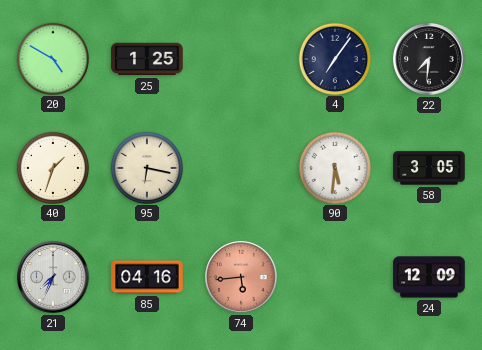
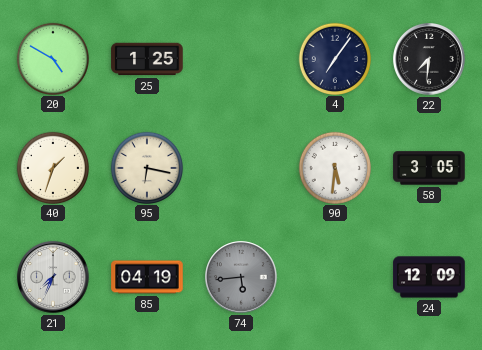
85: 04:16 -> 04:19
74 dial: salmon -> grey
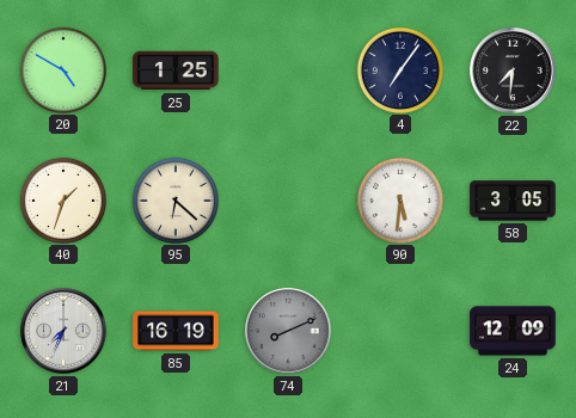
95: 6:17 -> 6:22
85: 04:19 -> 16:19
74: 5:44 -> 8:11
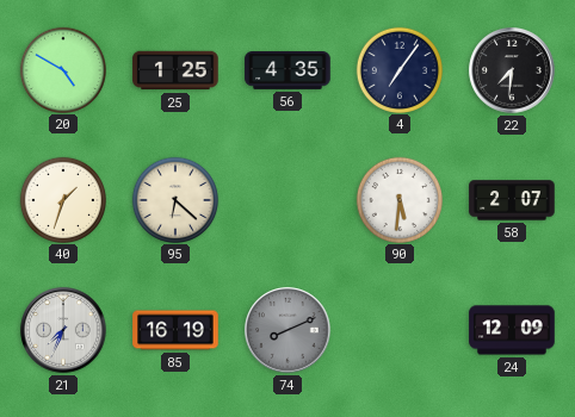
56: none -> 4:35
58: 3:05 -> 2:07
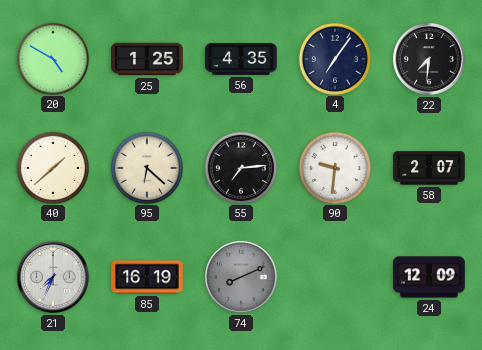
40: 1:33 -> 1:38
55: none -> 7:14
90: 5:31 -> 9:31
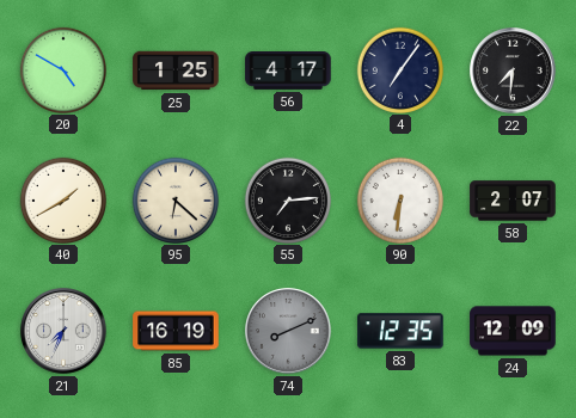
56: 4:35 -> 4:17
40: 1:38 -> 1:40
90: 9:31 -> 6:31
83: none -> 12:35
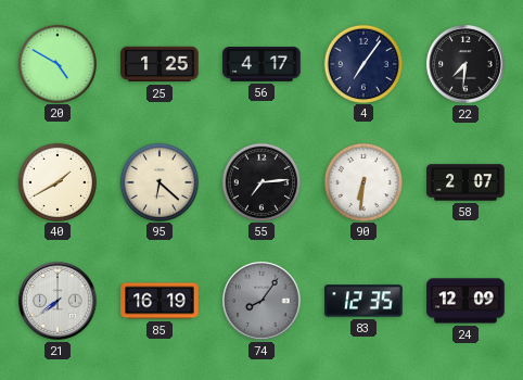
21: 7:34 -> 7:39
74: 8:11 -> 8:06
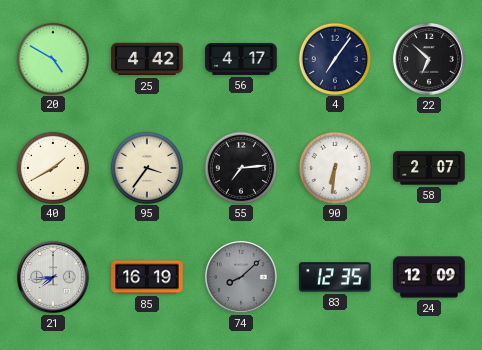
25: 1:25 -> 4:42
22: 7:31 -> 6:52
95: 6:22 -> 3:36
21: 7:39 -> 7:44
74: 8:06 -> 8:08
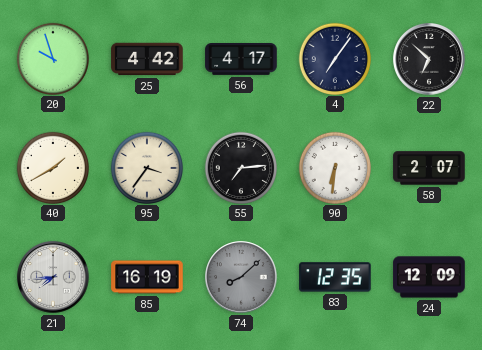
20: 4:50 -> 9:57
